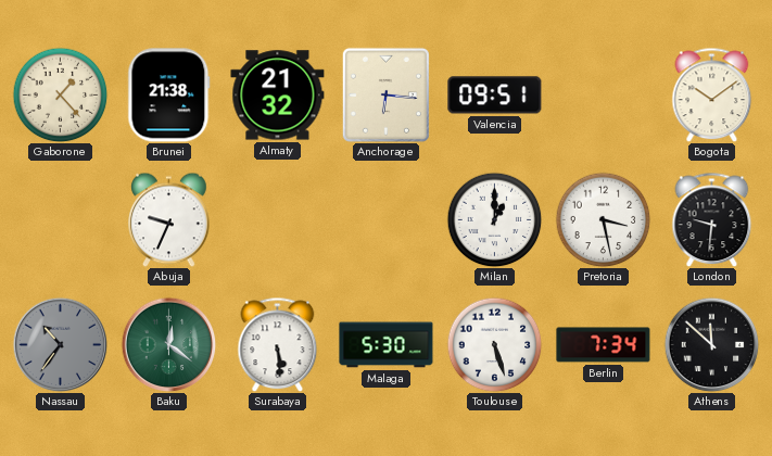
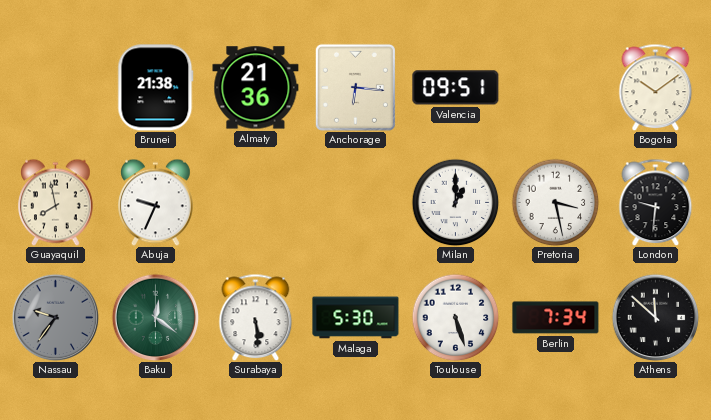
Gaborone: 1:23 -> none
Almaty: 21:32 -> 21:36
Guayaquil: none -> 7:58
Nassau: 10:36 -> 9:36
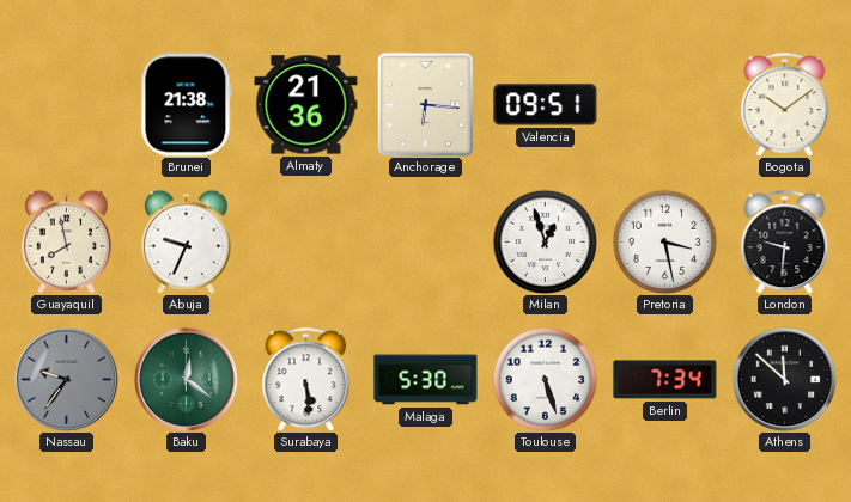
Milan: 1:00 -> 12:57
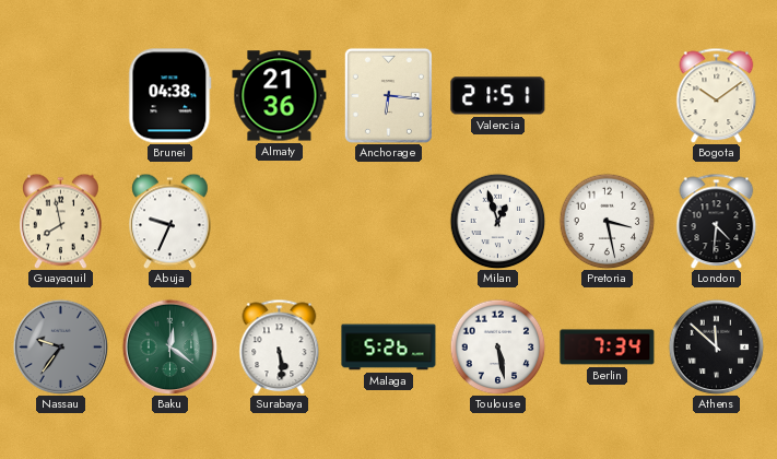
Brunei: 21:38 -> 04:38
Valencia: 09:51 -> 21:51
London: 9:31 -> 4:31
Malaga: 5:30 -> 5:26
Toulouse: 5:27 -> 5:28
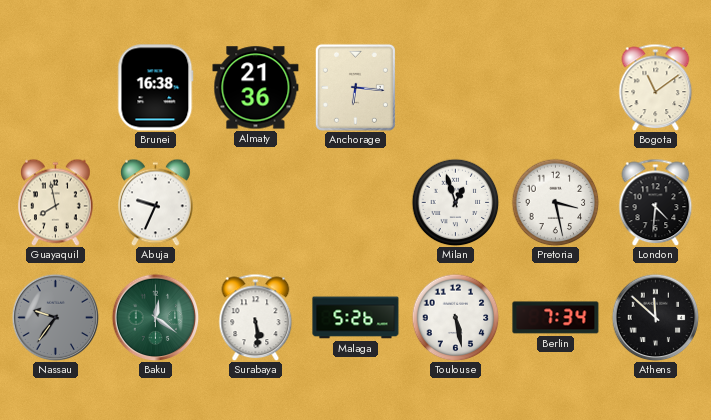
Brunei: 04:38 -> 16:38
Valencia: 21:51 -> none
Bogota: 10:09 -> 11:09
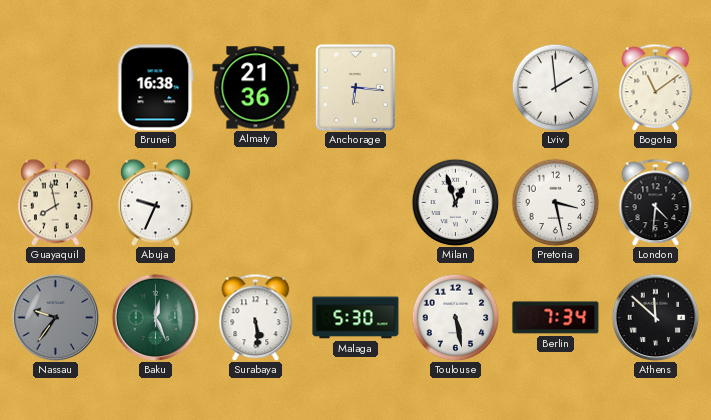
Lviv: none -> 1:59
Baku: 12:21 -> 12:26
Malaga: 5:26 -> 5:30
